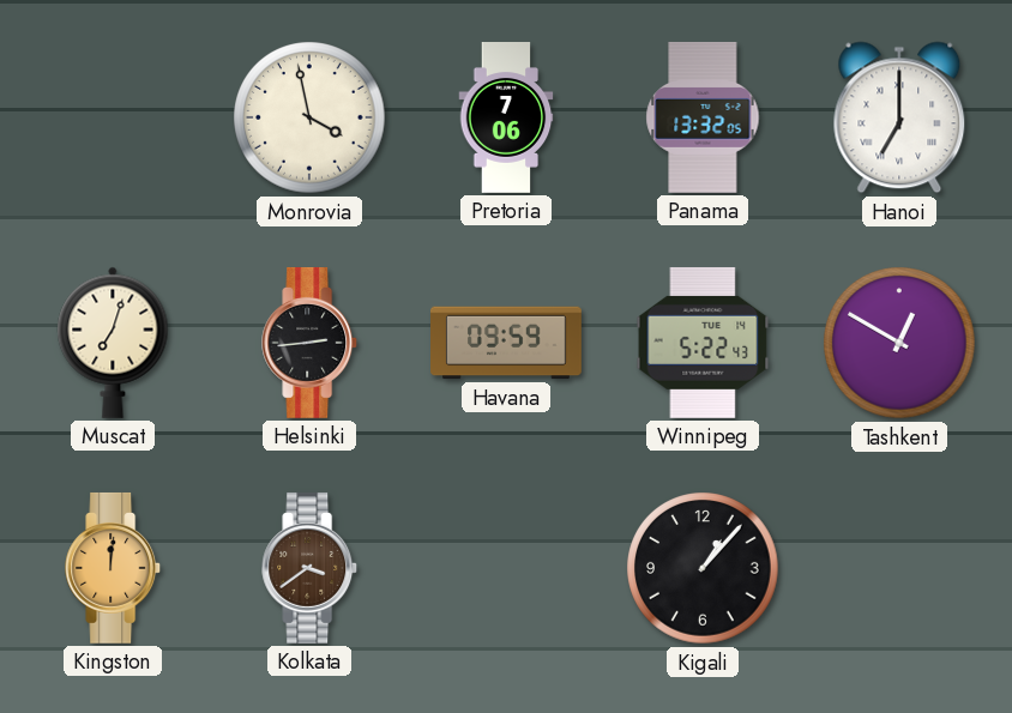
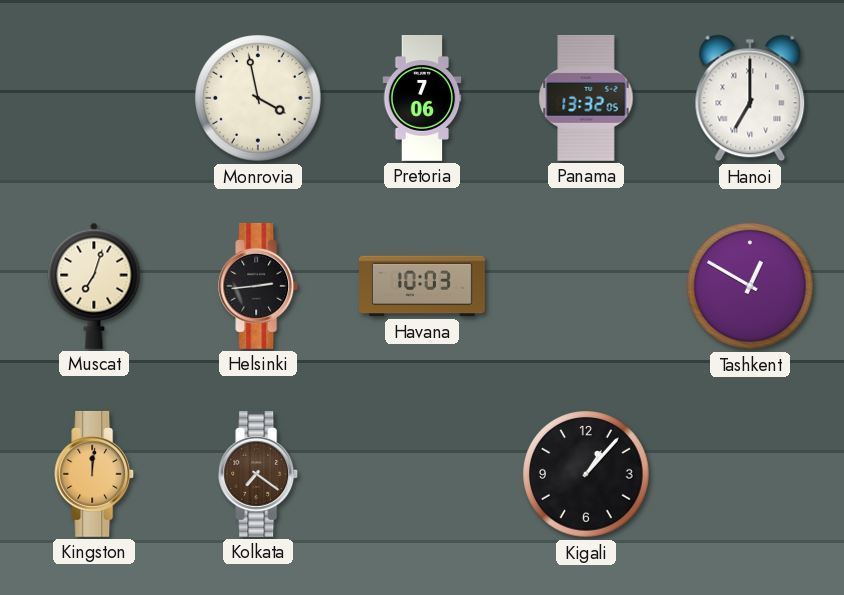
Havana: 09:59 -> 10:03
Winnipeg: 5:22 -> none
Kolkata: 3:39 -> 7:21
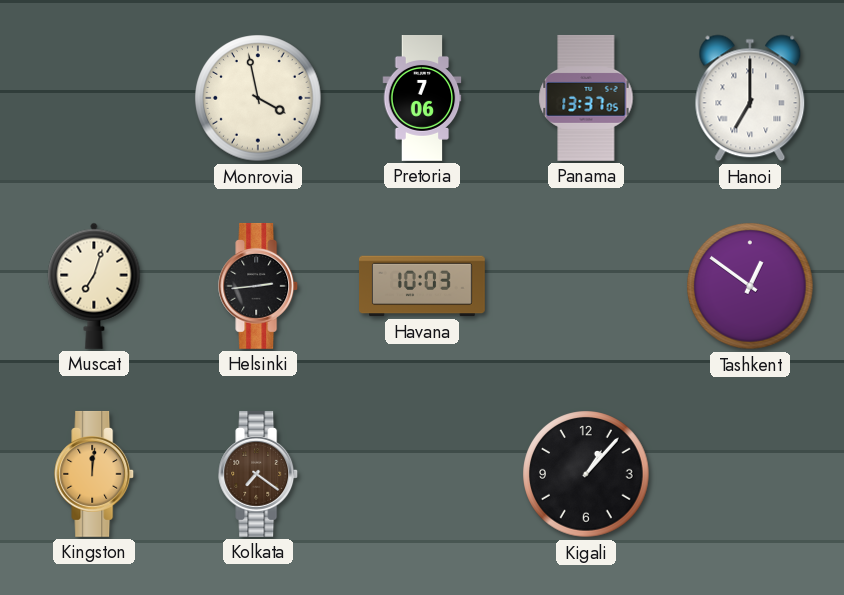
Panama: 13:32 -> 13:37
Tashkent: 12:50 -> 12:51
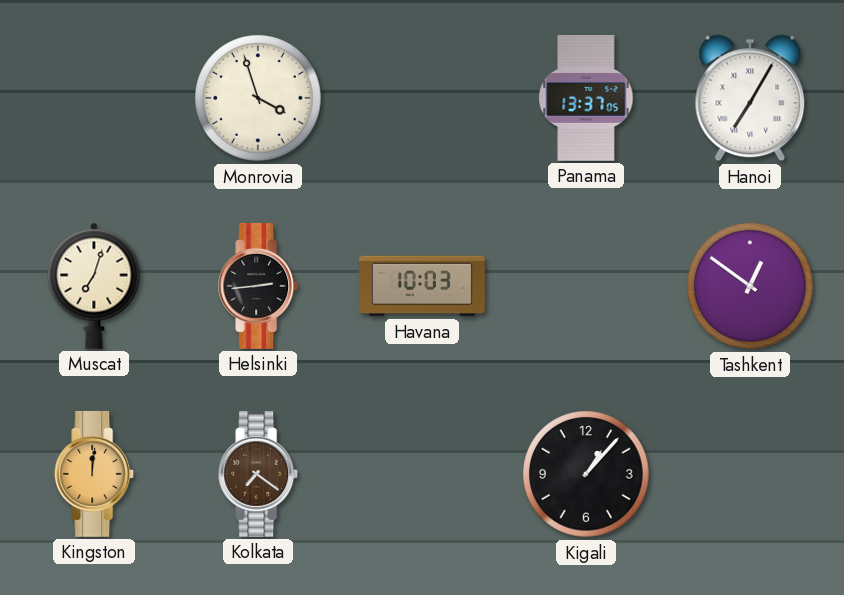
Monrovia: 3:58 -> 3:57
Pretoria: 7:06 -> none
Hanoi: 7:00 -> 7:05
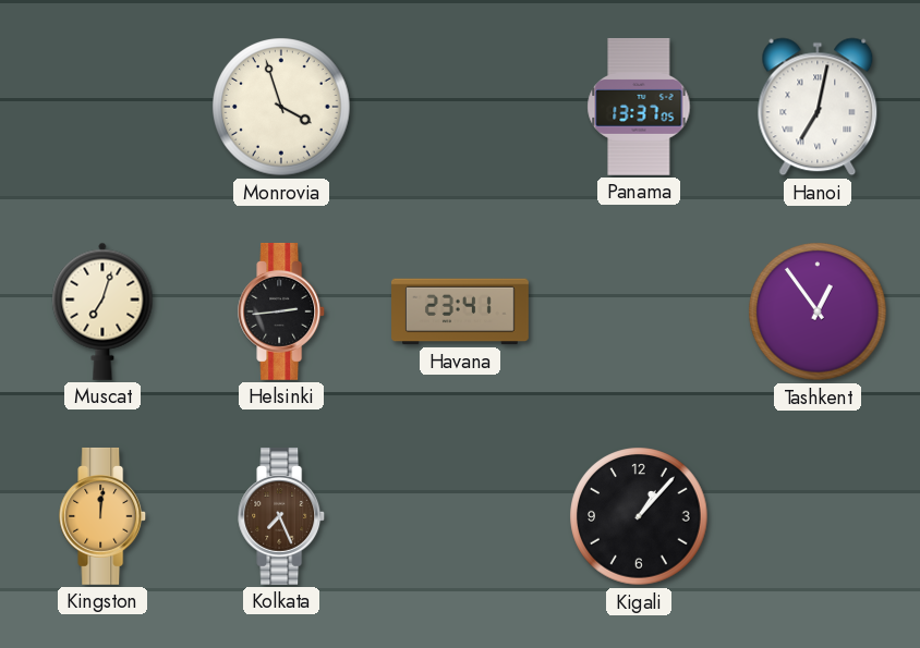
Hanoi: 7:05 -> 7:02
Havana: 10:03 -> 23:41
Tashkent: 12:51 -> 12:54
Kolkata: 7:21 -> 7:26
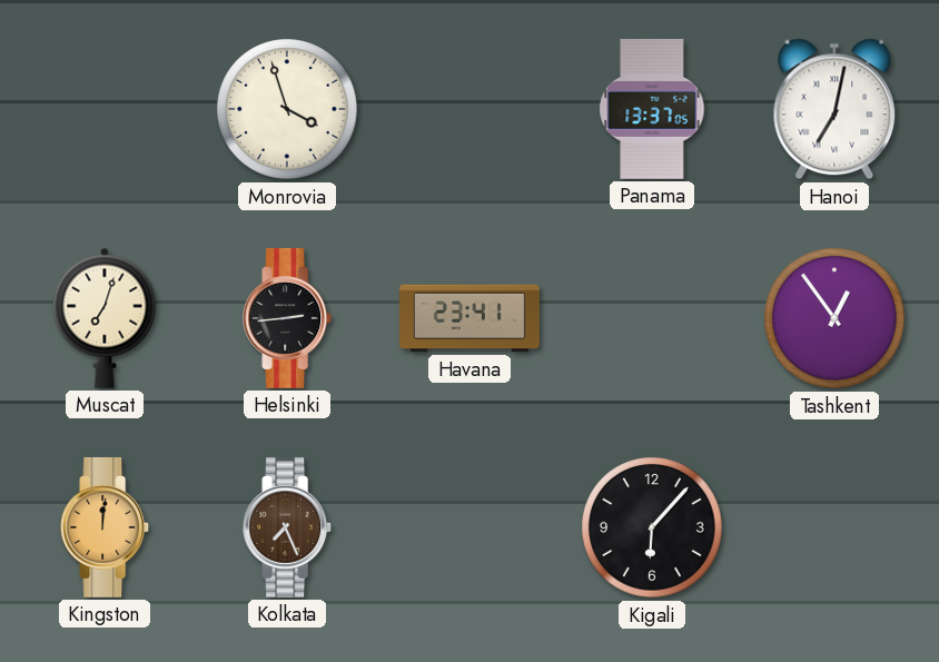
Kigali: 1:07 -> 6:07
